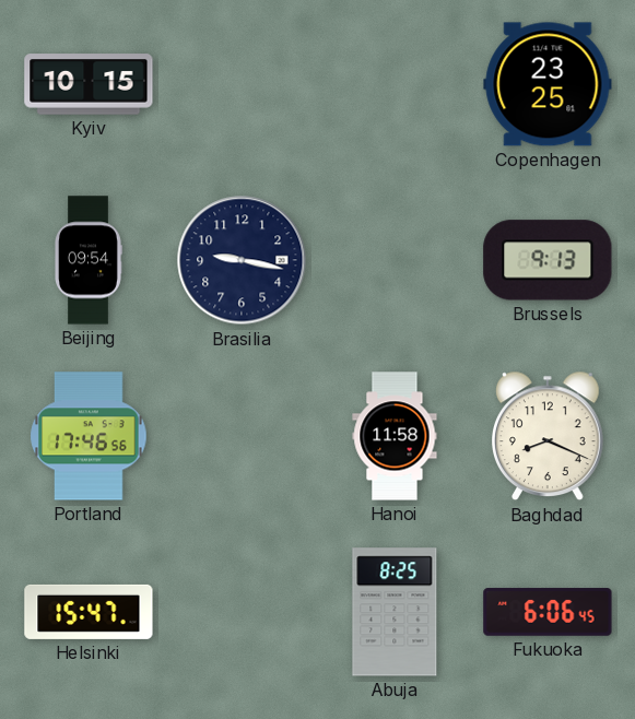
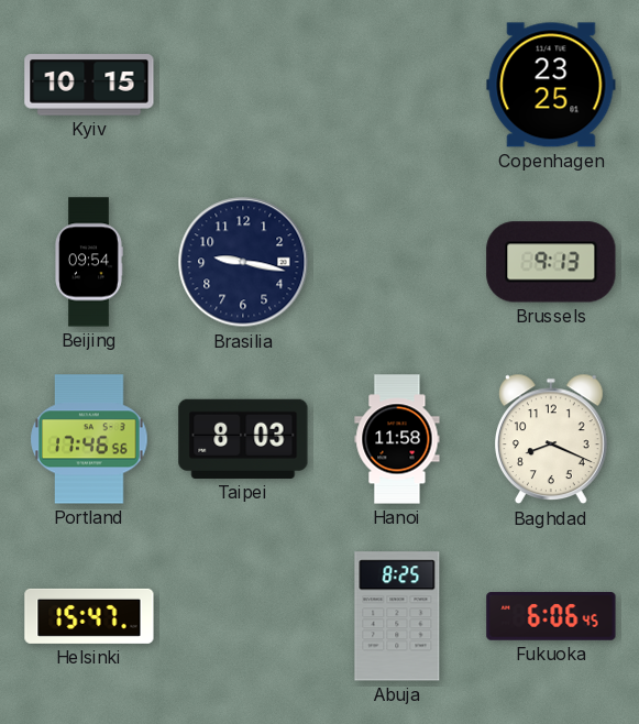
Taipei: none -> 8:03
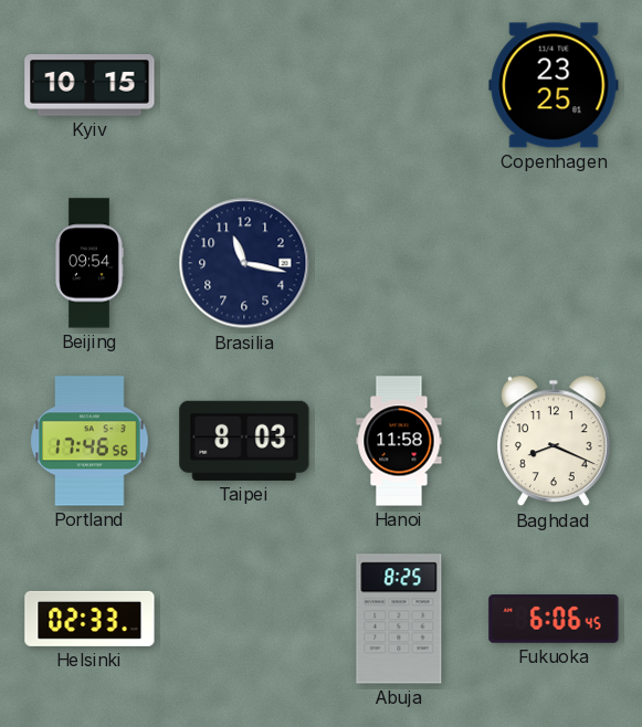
Brasilia: 9:17 -> 11:17
Brussels: 9:13 -> none
Helsinki: 15:47 -> 02:33
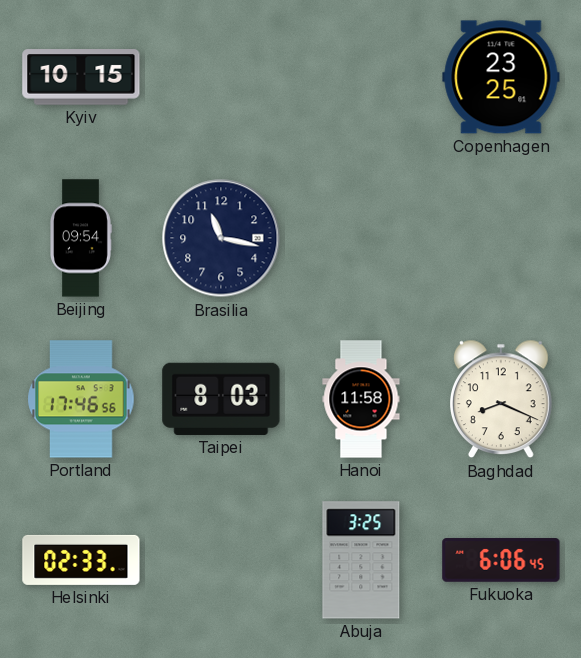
Abuja: 8:25 -> 3:25
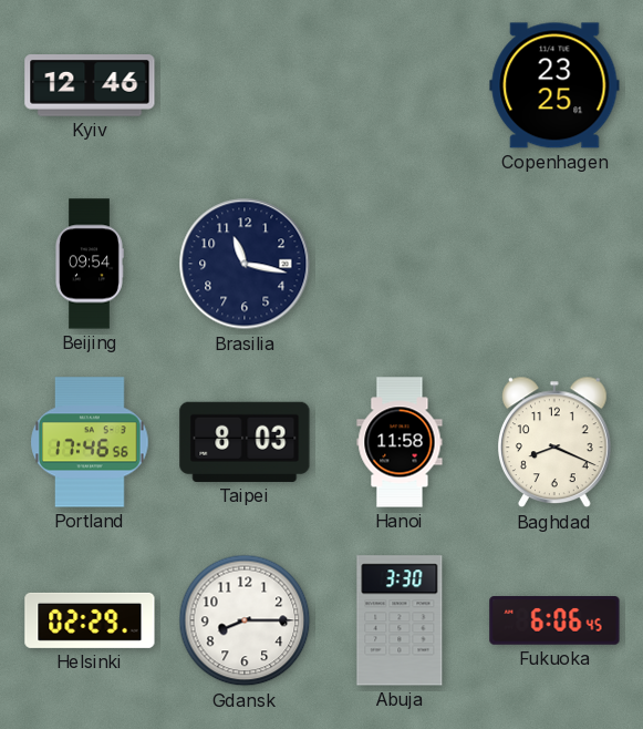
Kyiv: 10:15 -> 12:46
Helsinki: 02:33 -> 02:29
Gdansk: none -> 8:15
Abuja: 3:25 -> 3:30
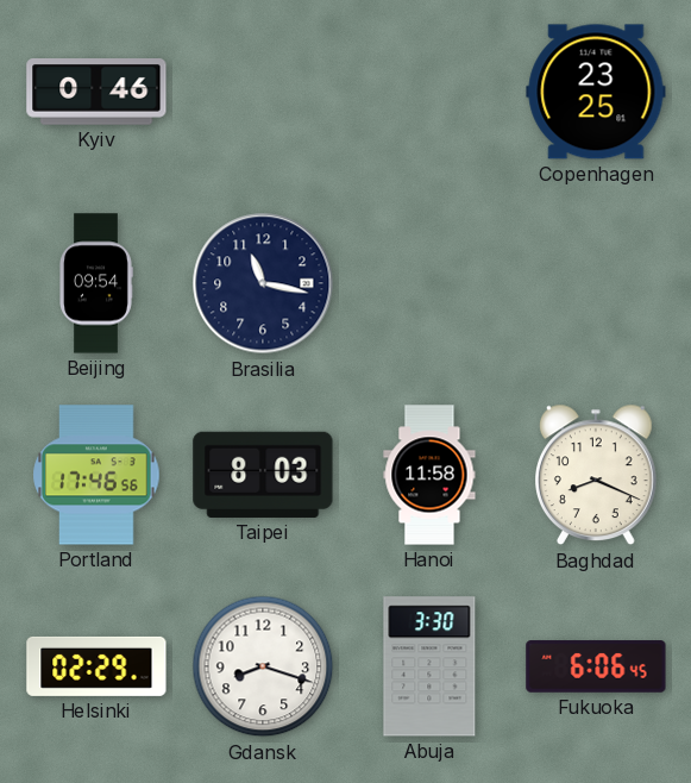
Kyiv: 12:46 -> 0:46
Gdansk: 8:15 -> 8:18
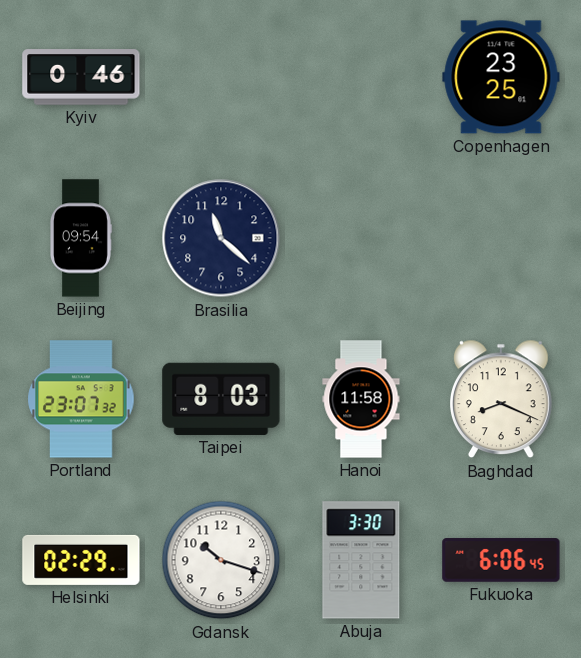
Brasilia: 11:17 -> 11:22
Portland: 17:46 -> 23:07
Gdansk: 8:18 -> 10:18
